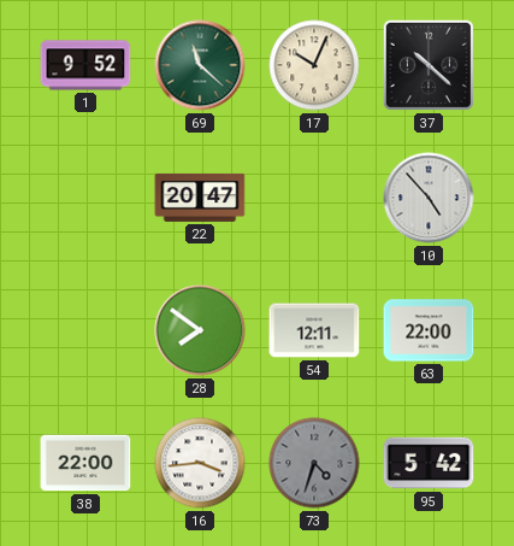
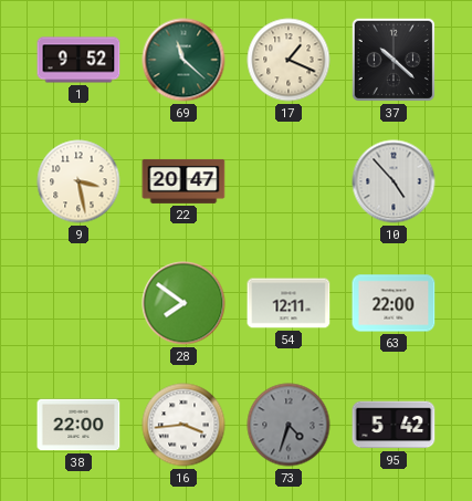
17: 10:04 -> 1:19
9: none -> 3:28
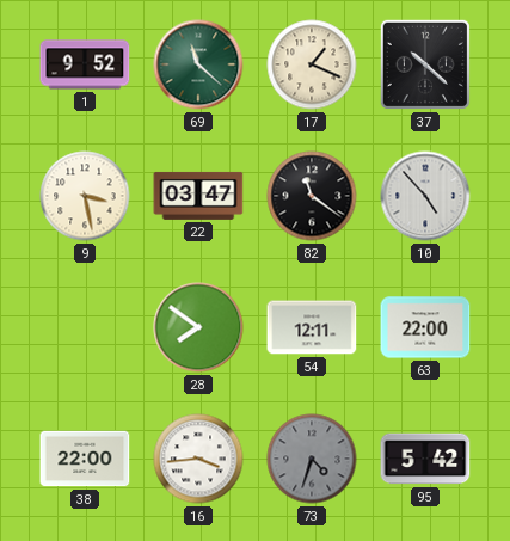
22: 20:47 -> 03:47
82: none -> 11:21
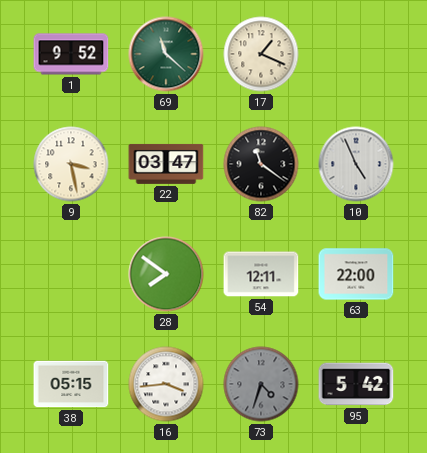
37: 10:22 -> none
10: 4:53 -> 4:56
38: 22:00 -> 05:15
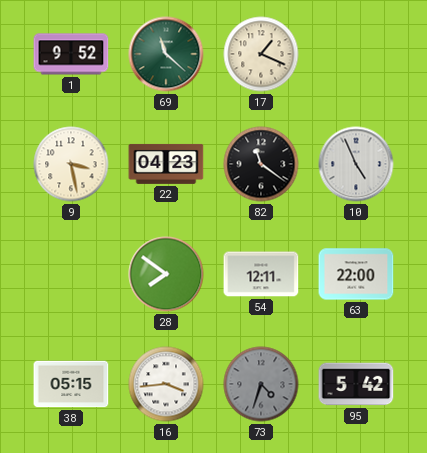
22: 03:47 -> 04:23
